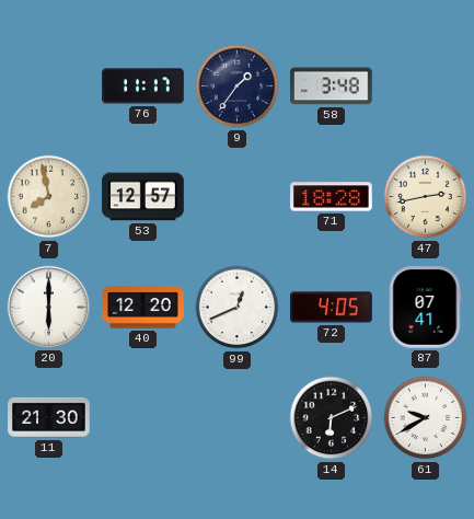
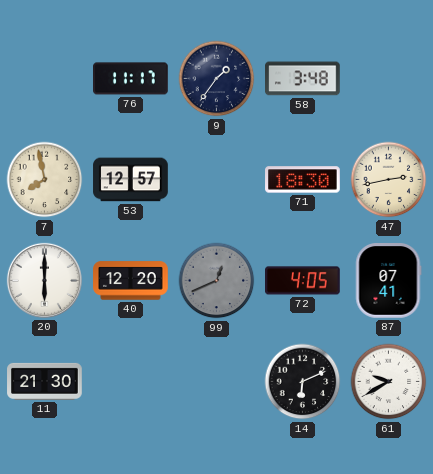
71: 18:28 -> 18:30
99 dial: white -> grey
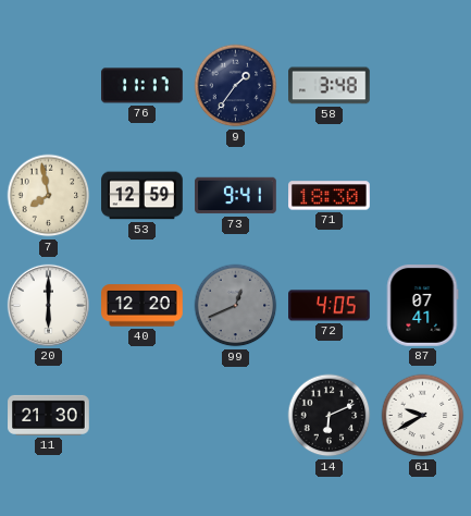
53: 12:57 -> 12:59
73: none -> 9:41
47: 2:43 -> none
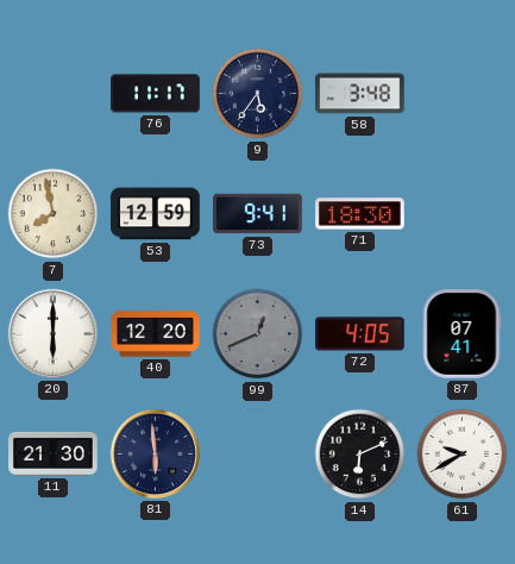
9: 1:36 -> 5:36
81: none -> 5:59
